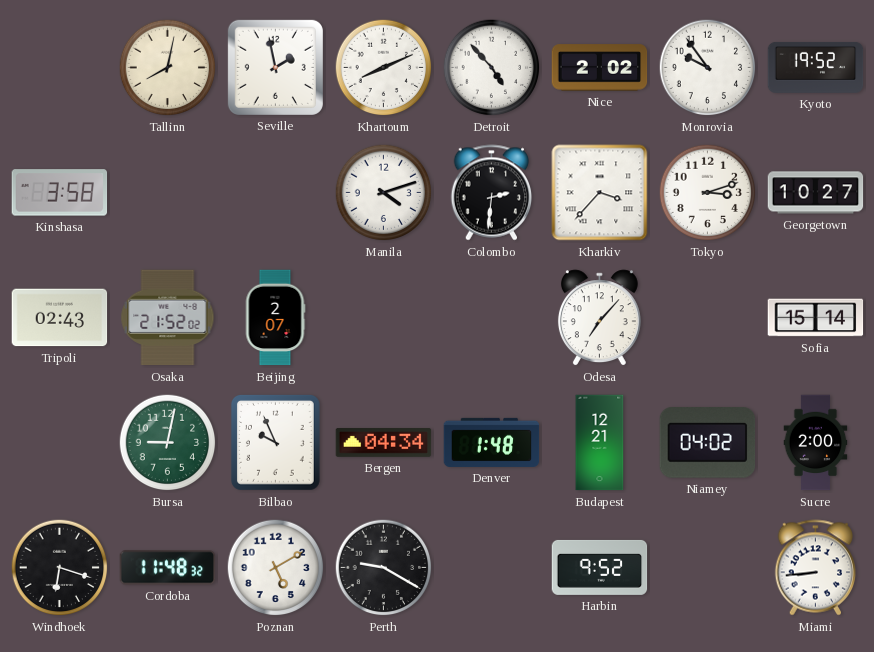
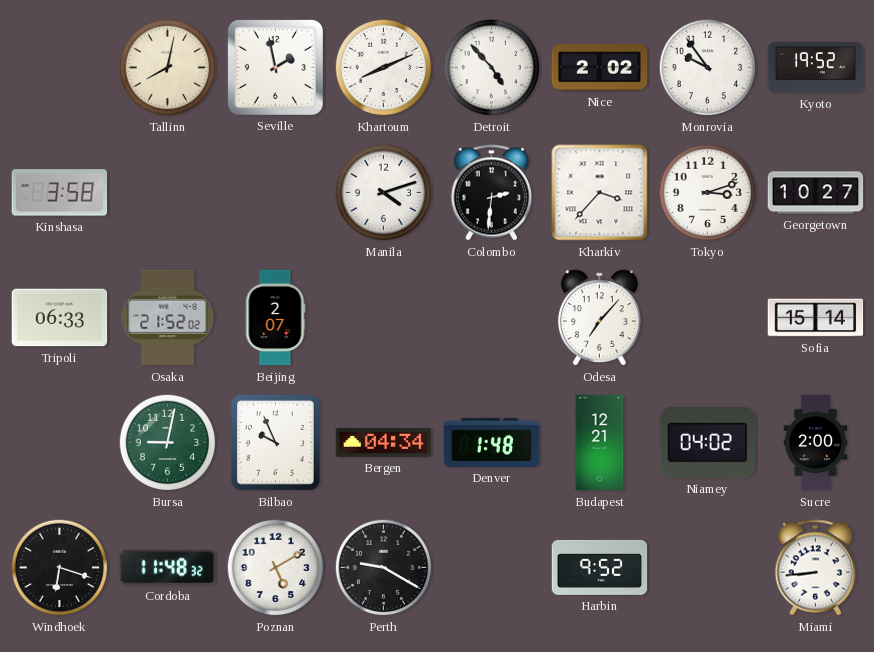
Tripoli: 02:43 -> 06:33
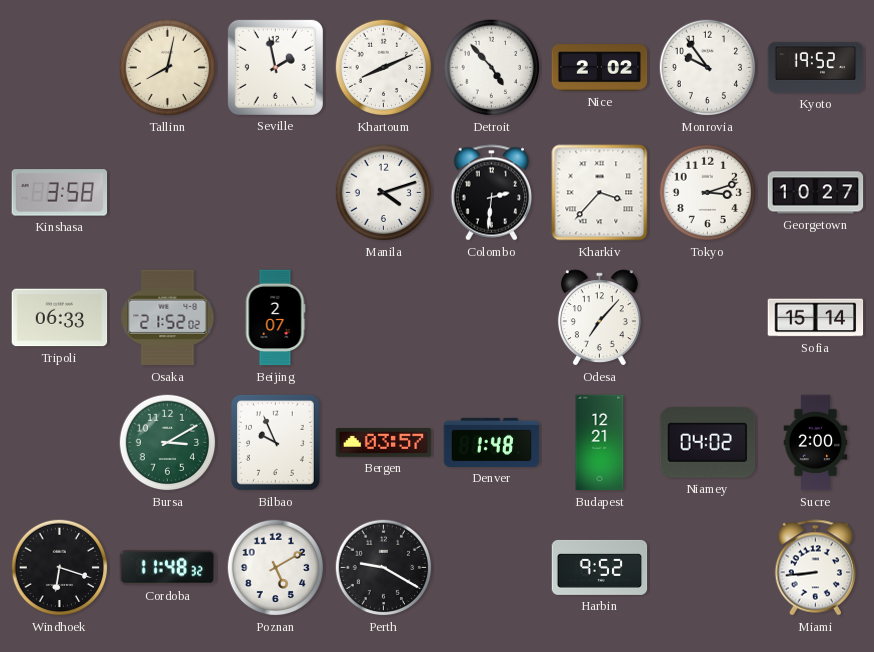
Bursa: 9:02 -> 3:10
Bergen: 04:34 -> 03:57
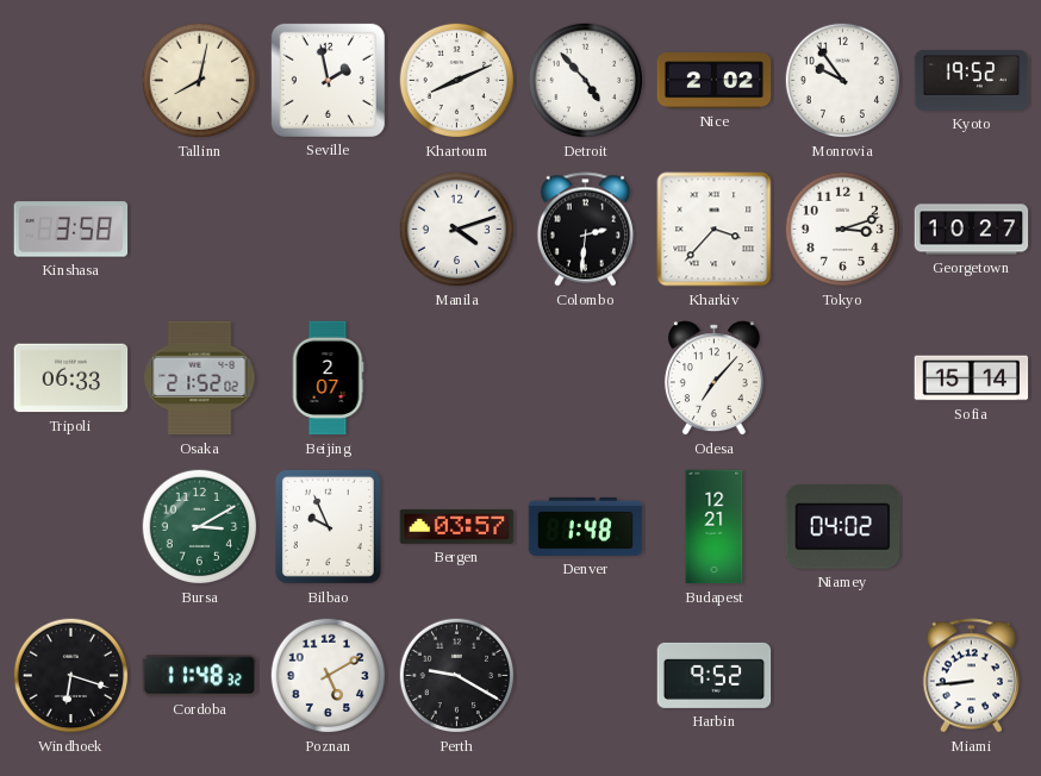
Sucre: 2:00 -> none
